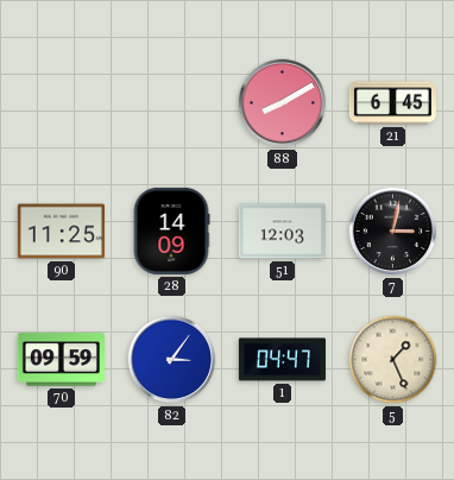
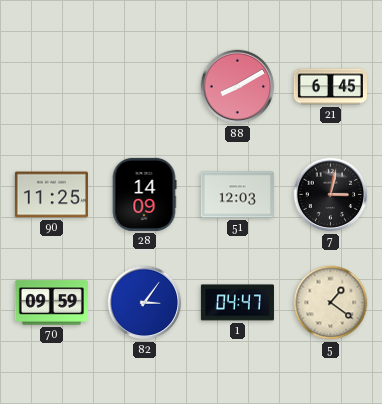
5: 1:26 -> 1:21
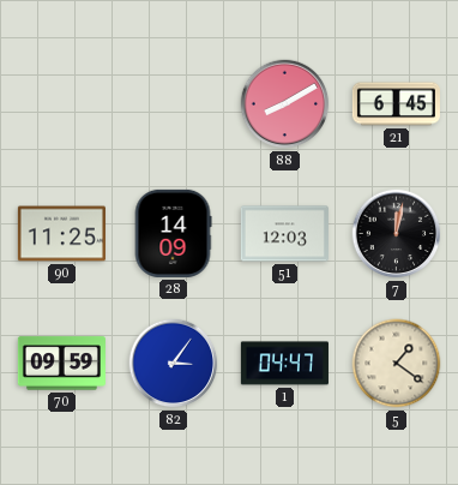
7: 3:02 -> 12:02
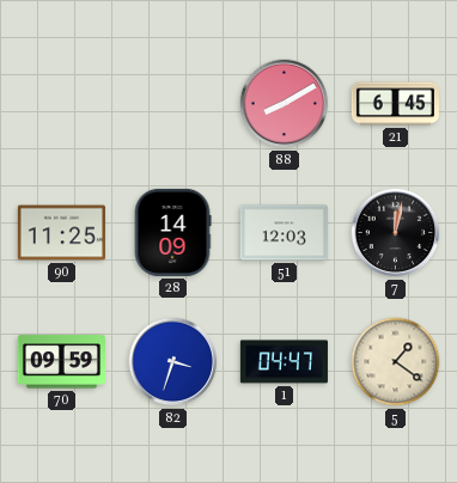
82: 3:06 -> 3:33
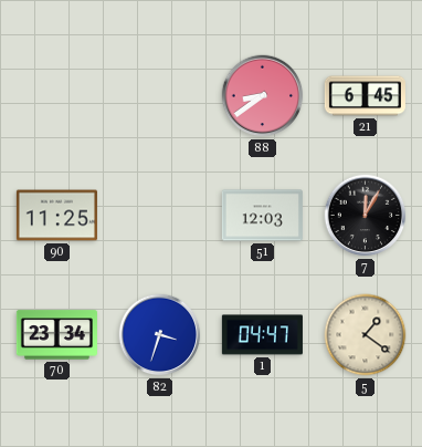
88: 8:10 -> 8:39
28: 14:09 -> none
7: 12:02 -> 12:05
70: 09:59 -> 23:34
